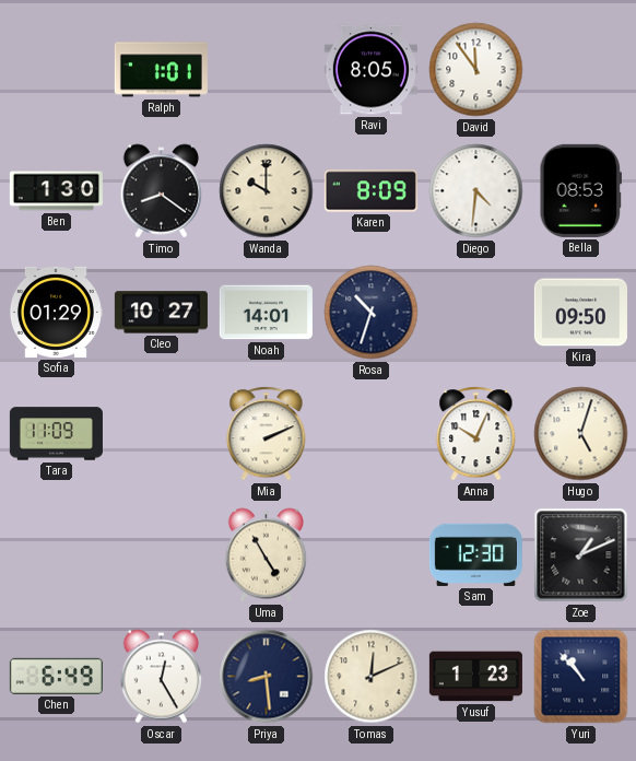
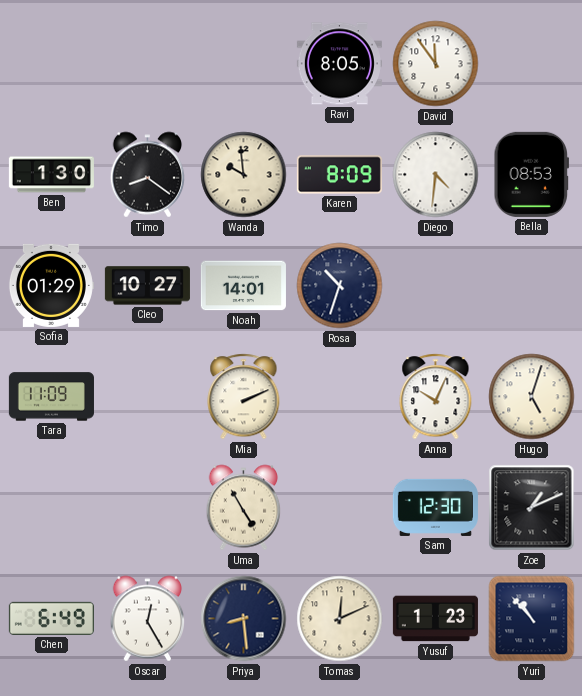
Ralph: 1:01 -> none
Wanda: 10:00 -> 9:59
Kira: 09:50 -> none
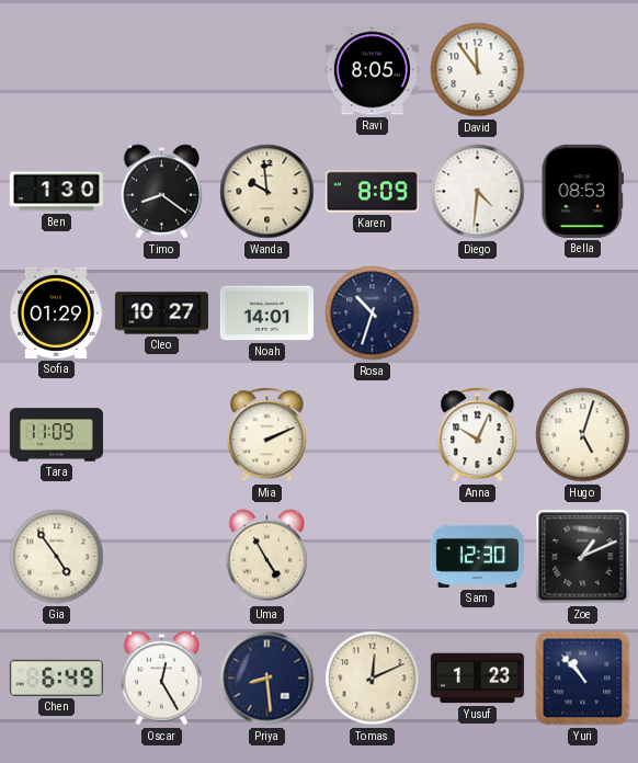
Gia: none -> 4:54
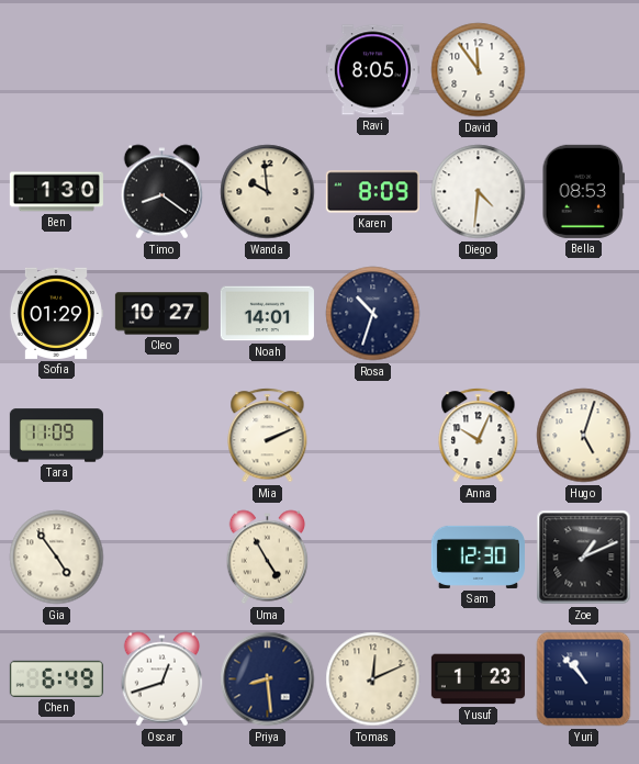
Oscar: 12:25 -> 12:42
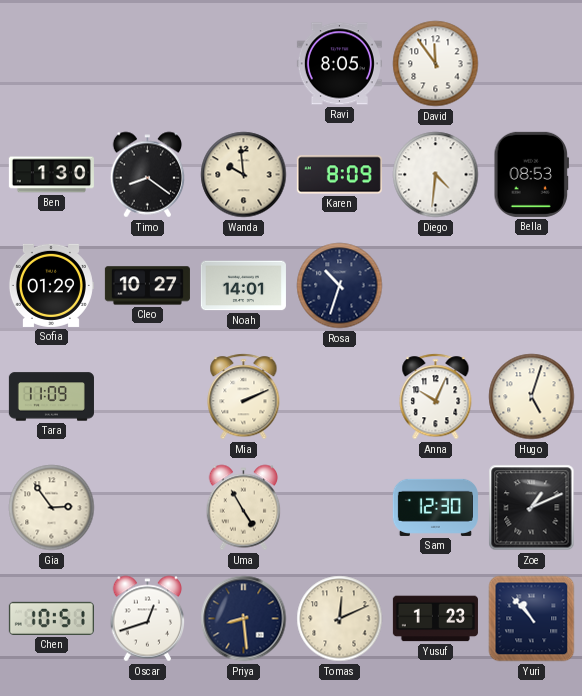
Gia: 4:54 -> 2:54
Chen: 6:49 -> 10:51
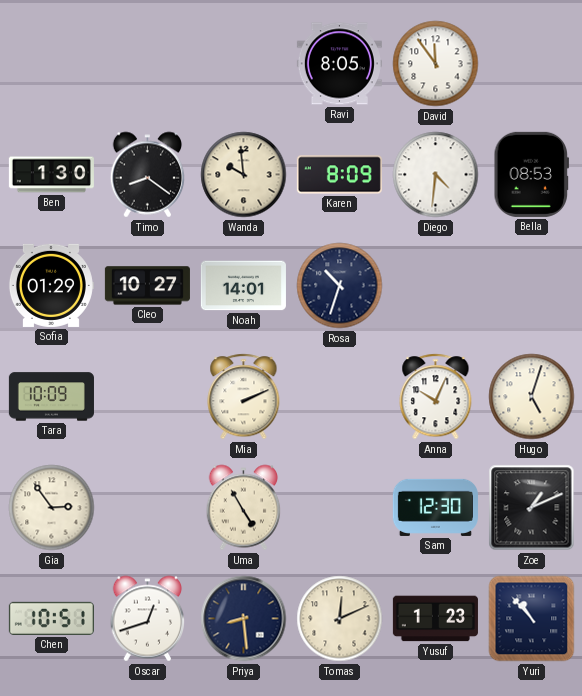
Tara: 11:09 -> 10:09
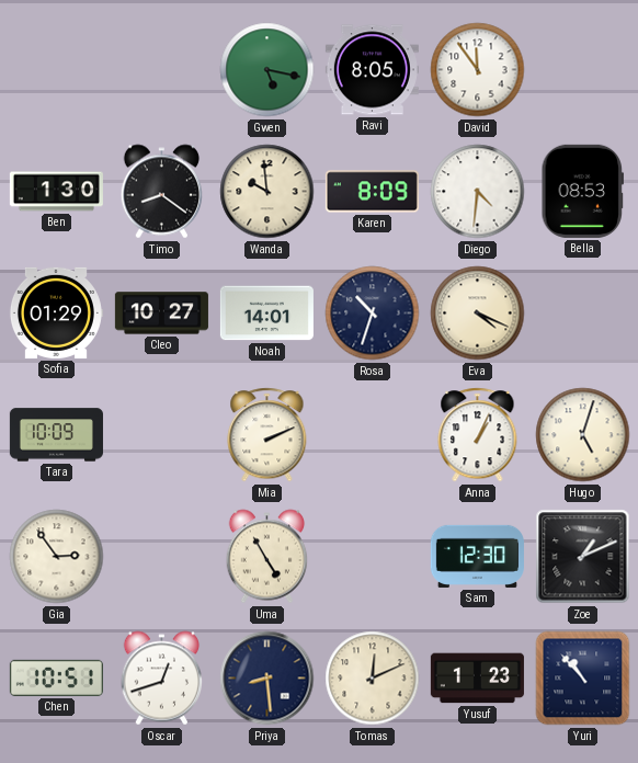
Gwen: none -> 5:17
Eva: none -> 4:19
Anna: 10:04 -> 1:04
